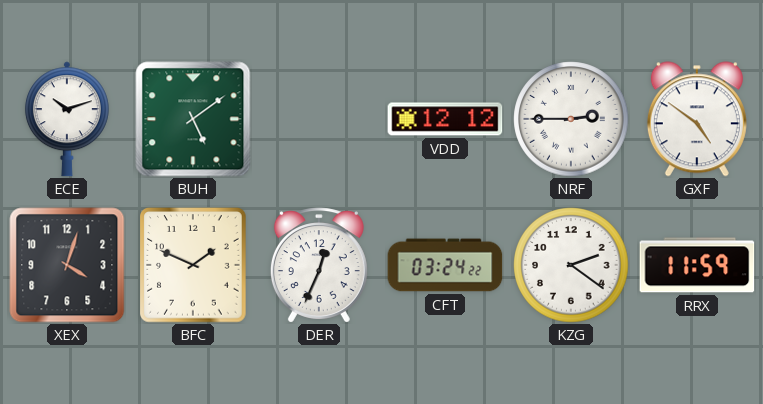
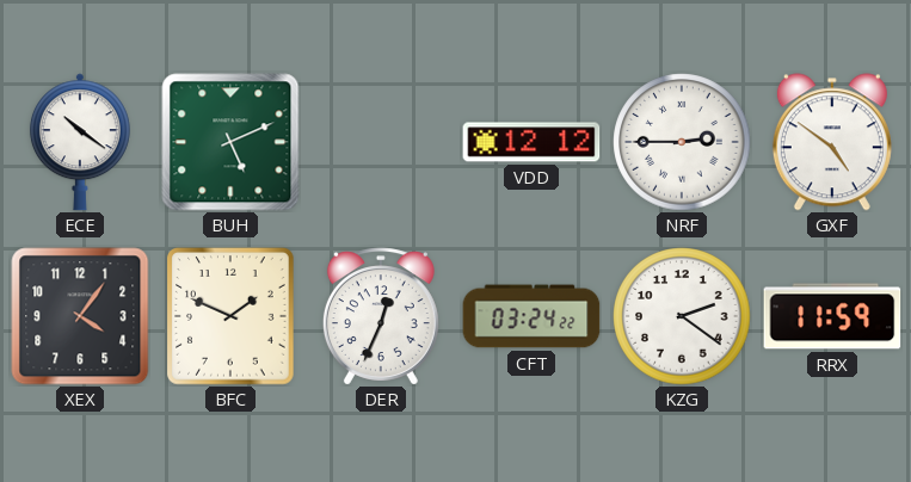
ECE: 10:12 -> 10:21
BUH: 5:09 -> 5:11
XEX: 4:03 -> 4:06
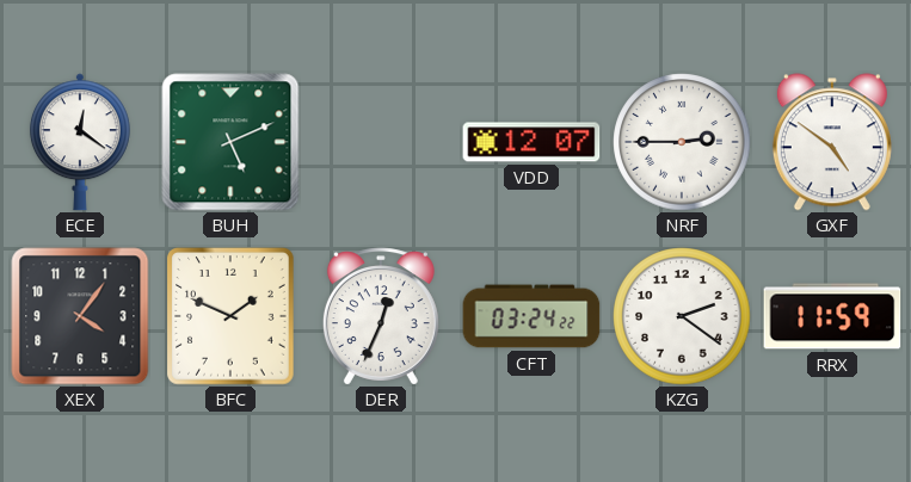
ECE: 10:21 -> 12:21
VDD: 12:12 -> 12:07
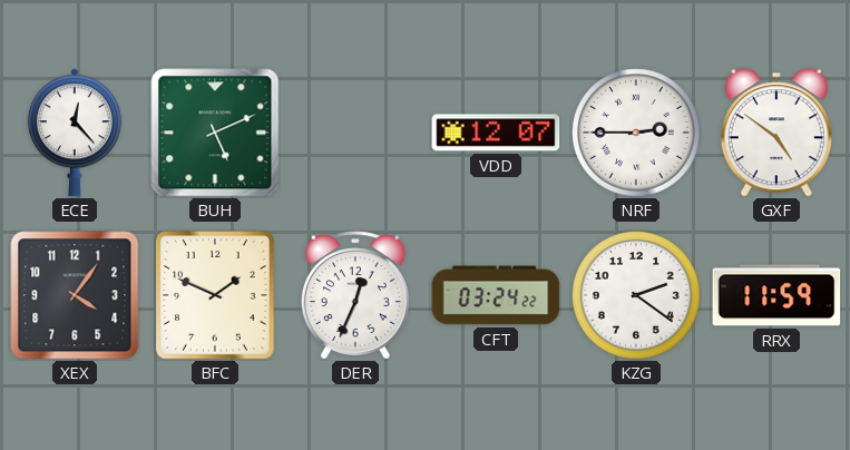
ECE: 12:21 -> 12:23
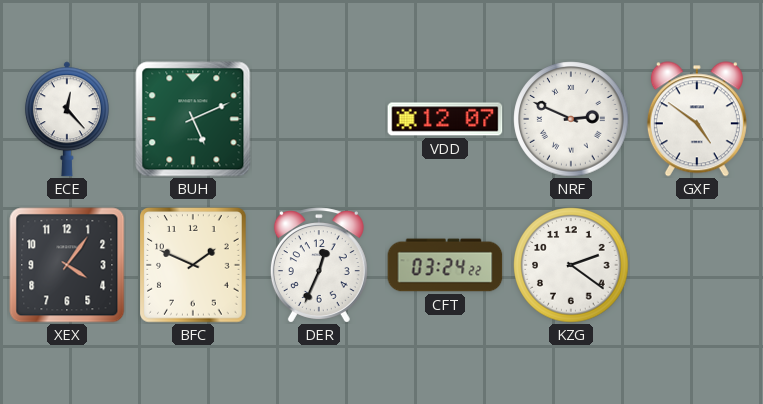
NRF: 2:45 -> 2:49
RRX: 11:59 -> none
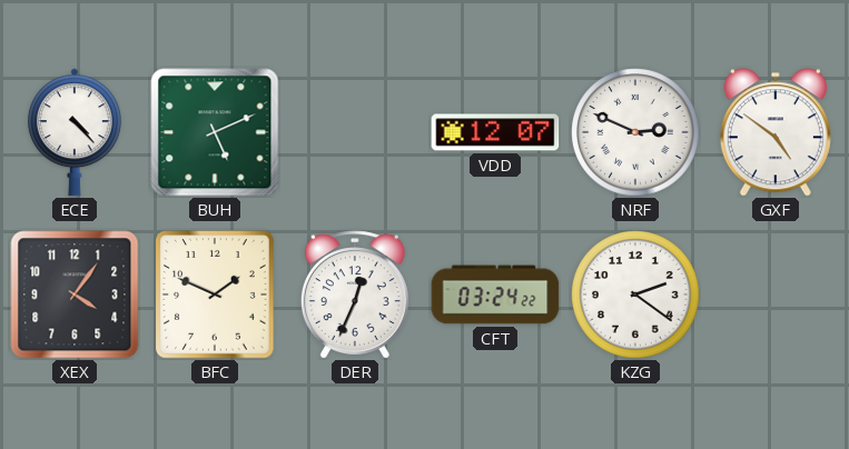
ECE: 12:23 -> 4:23
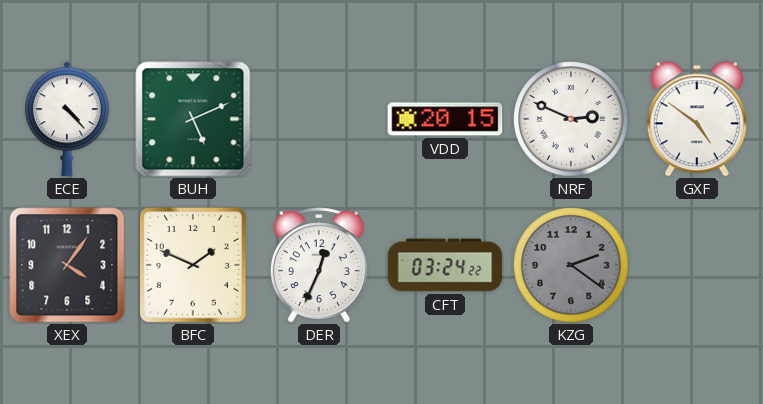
VDD: 12:07 -> 20:15
KZG dial: white -> grey
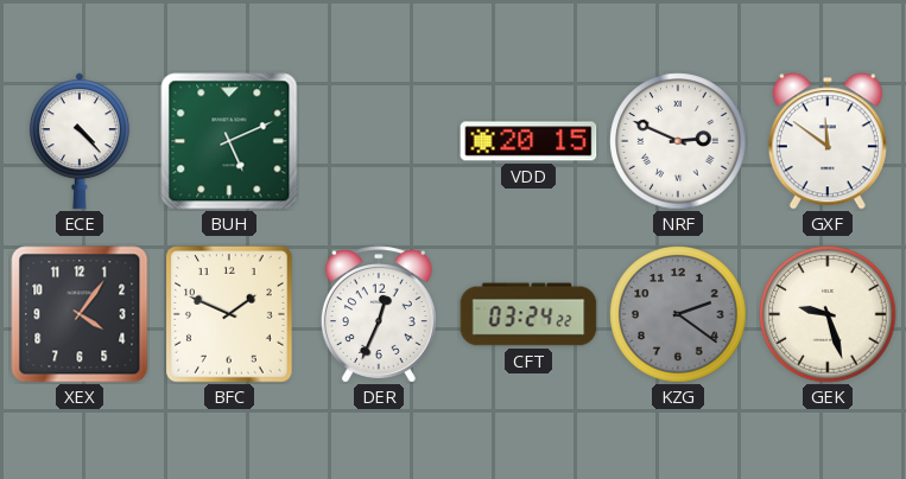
GXF: 4:51 -> 11:51
GEK: none -> 9:27
